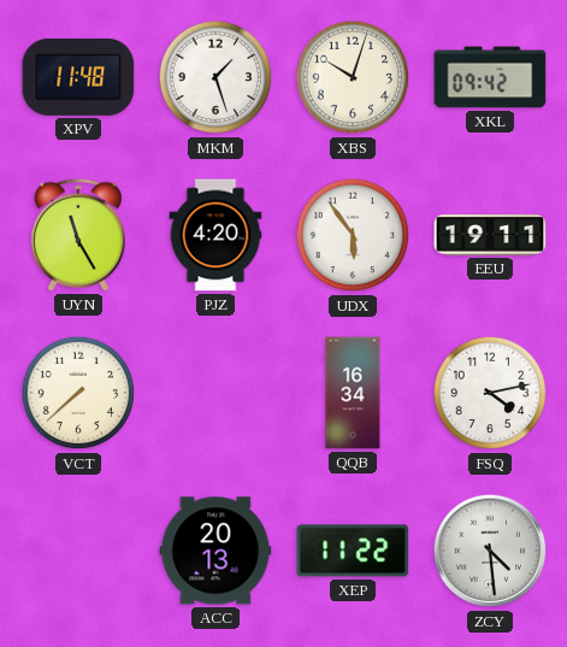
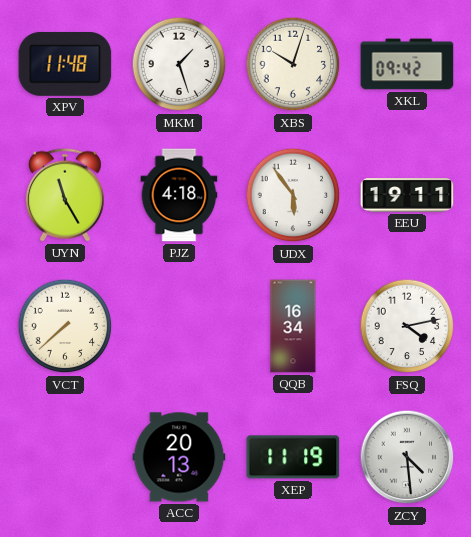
PJZ: 4:20 -> 4:18
XEP: 11:22 -> 11:19
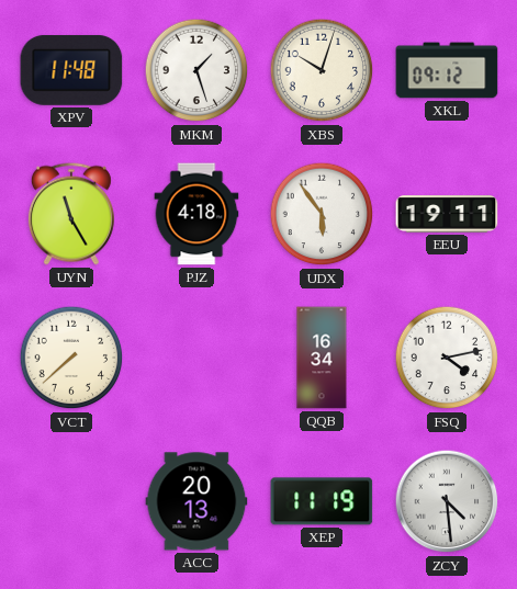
XKL: 09:42 -> 09:12
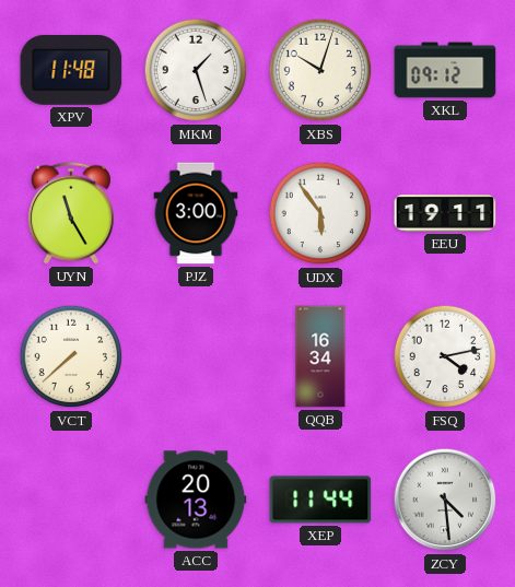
PJZ: 4:18 -> 3:00
XEP: 11:19 -> 11:44
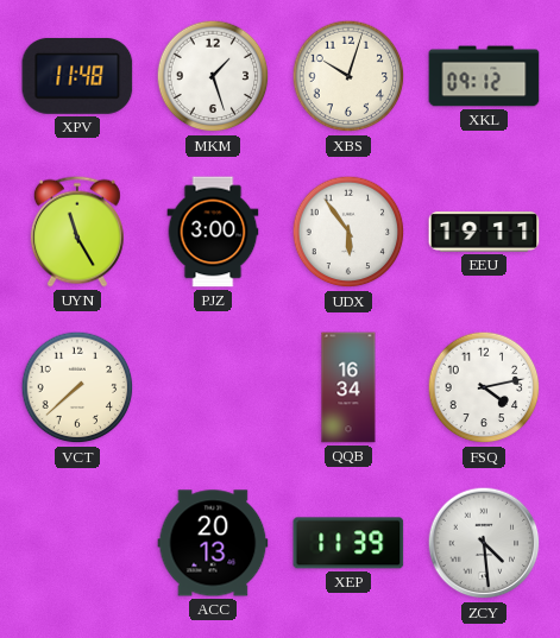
XEP: 11:44 -> 11:39
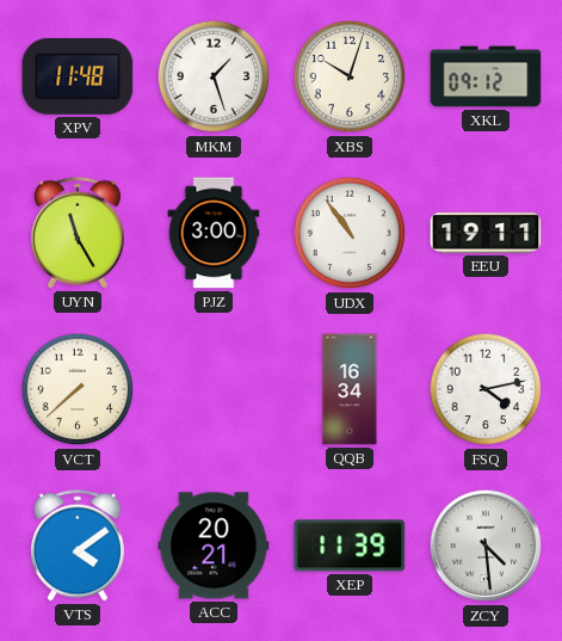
UDX: 5:54 -> 10:54
VTS: none -> 4:09
ACC: 20:13 -> 20:21
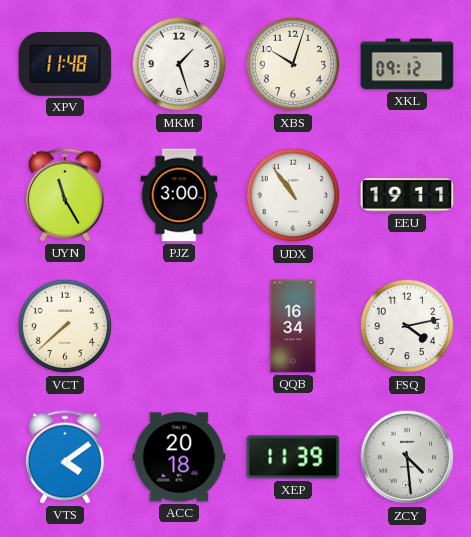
ACC: 20:21 -> 20:18
